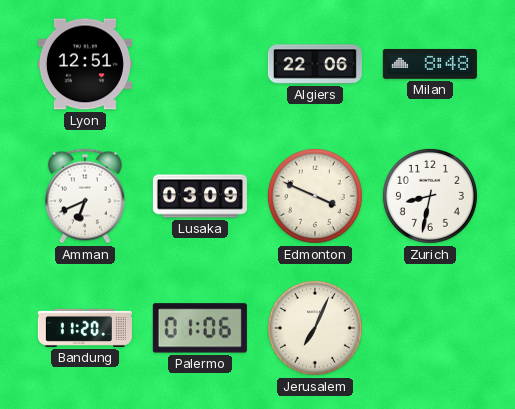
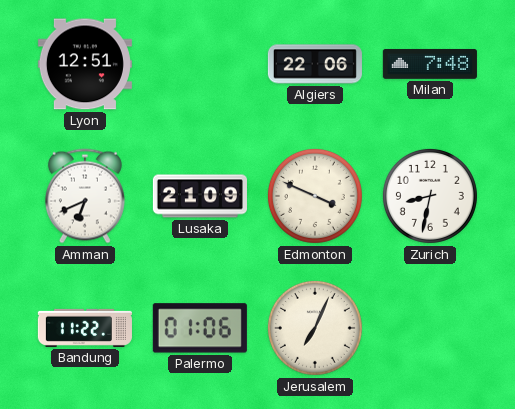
Milan: 8:48 -> 7:48
Lusaka: 03:09 -> 21:09
Bandung: 11:20 -> 11:22
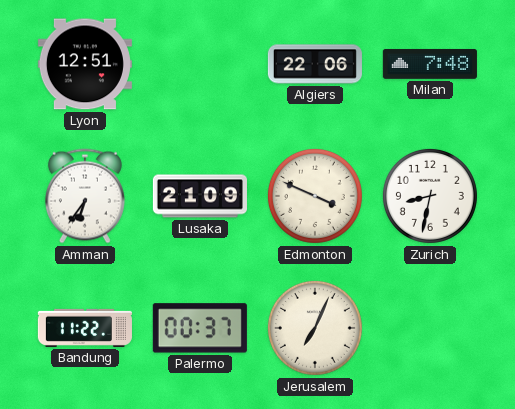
Amman: 6:41 -> 6:36
Palermo: 01:06 -> 00:37
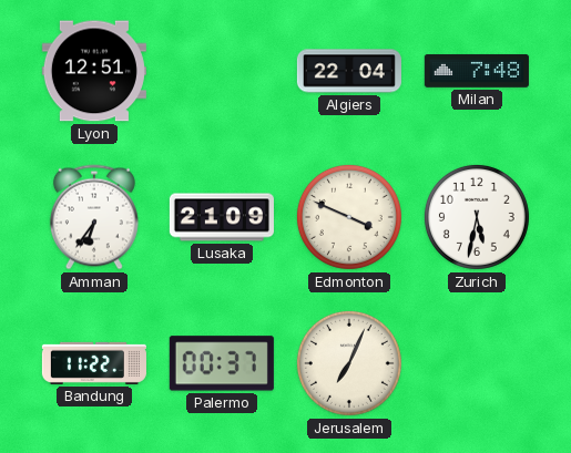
Algiers: 22:06 -> 22:04
Zurich: 8:32 -> 5:32
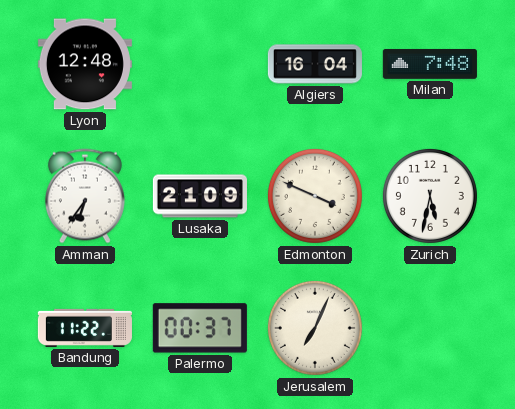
Lyon: 12:51 -> 12:48
Algiers: 22:04 -> 16:04
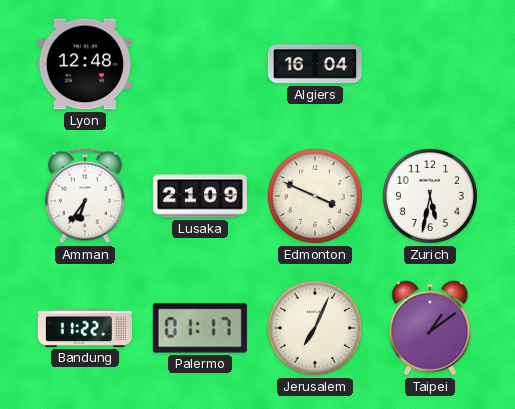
Milan: 7:48 -> none
Palermo: 00:37 -> 01:17
Taipei: none -> 1:09
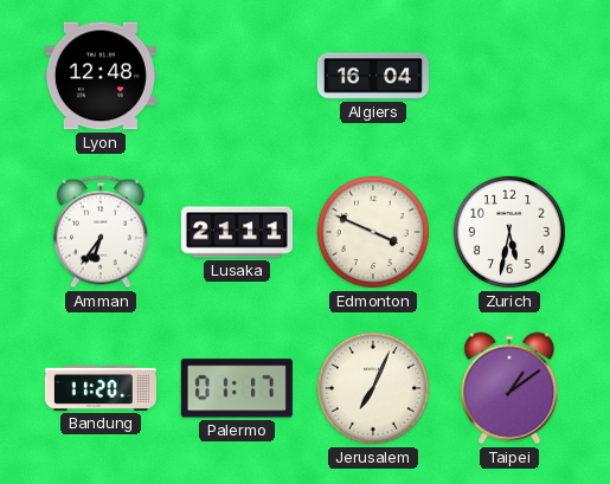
Lusaka: 21:09 -> 21:11
Bandung: 11:22 -> 11:20
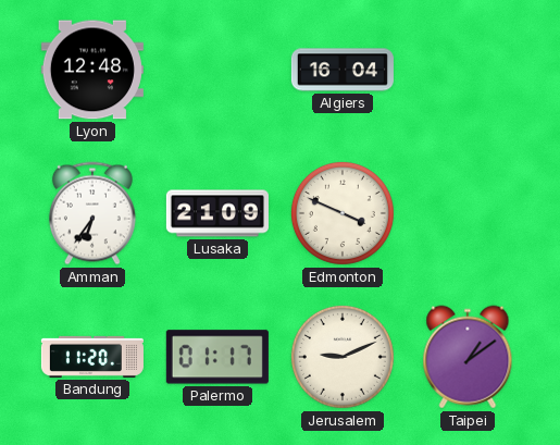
Lusaka: 21:11 -> 21:09
Zurich: 5:32 -> none
Jerusalem: 7:04 -> 9:11
